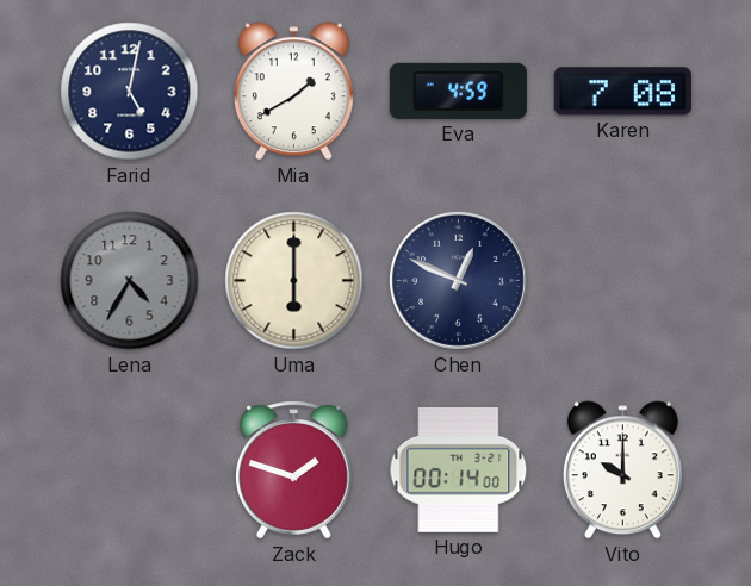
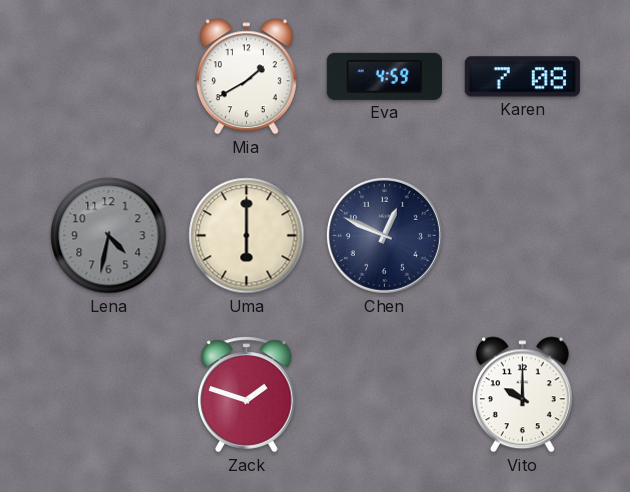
Farid: 5:02 -> none
Lena: 4:35 -> 4:32
Hugo: 00:14 -> none
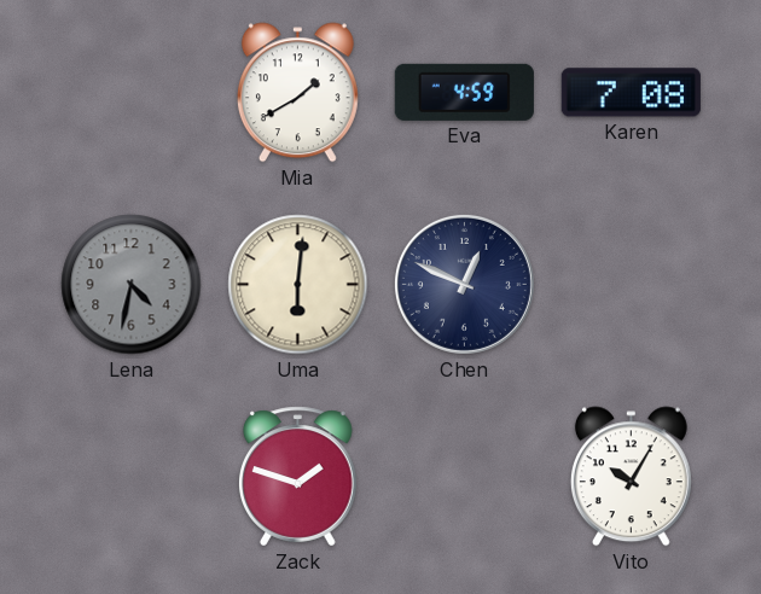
Uma: 6:00 -> 6:01
Vito: 10:00 -> 10:05
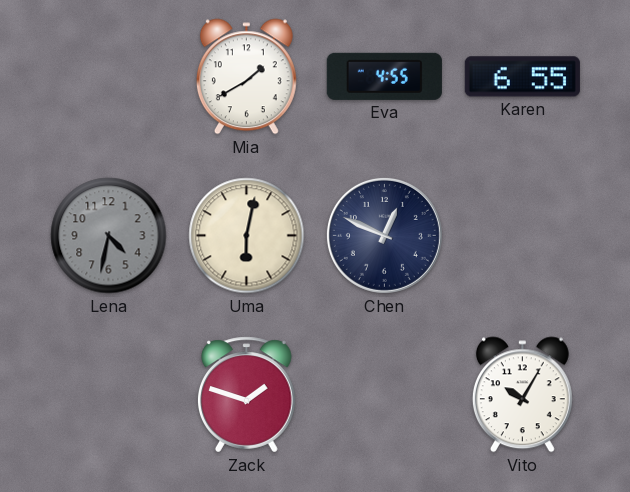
Eva: 4:59 -> 4:55
Karen: 7:08 -> 6:55
Uma: 6:01 -> 6:02
